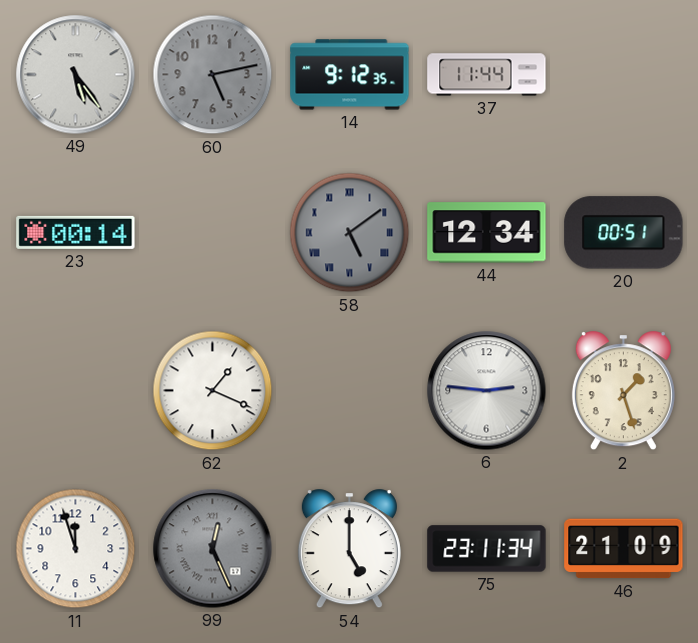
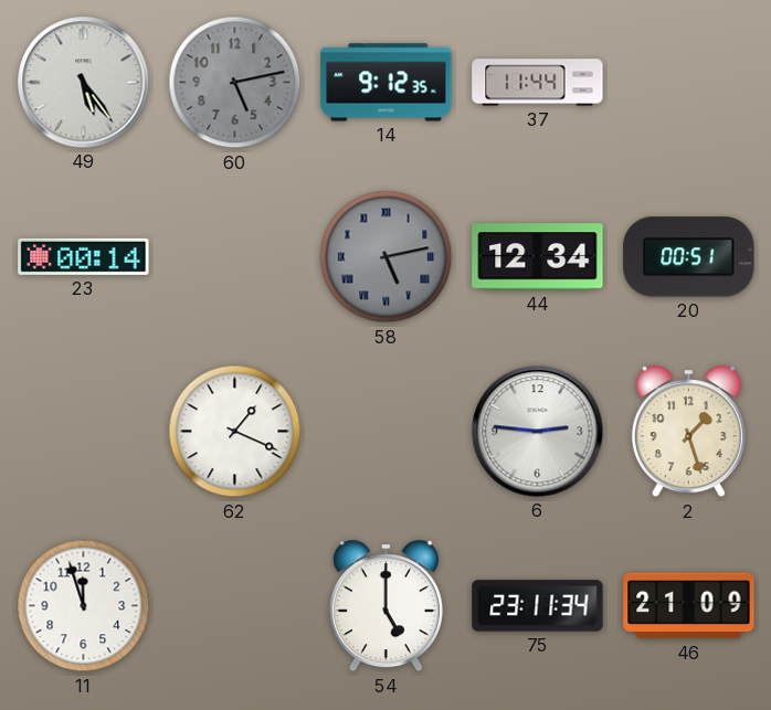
58: 5:09 -> 5:13
99: 12:26 -> none
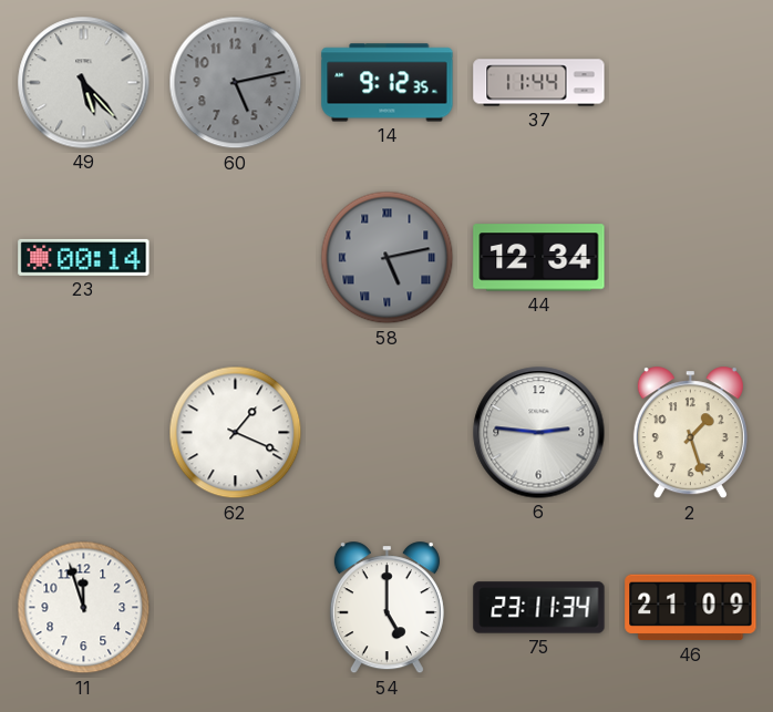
49: 5:24 -> 5:23
20: 00:51 -> none
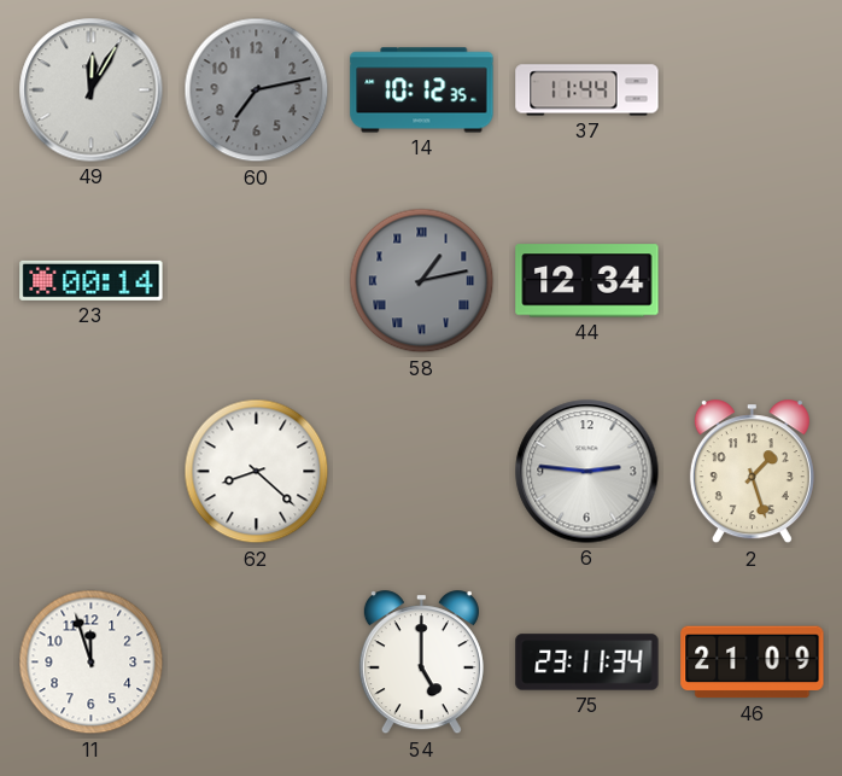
49: 5:23 -> 12:05
60: 5:13 -> 7:13
14: 9:12 -> 10:12
58: 5:13 -> 1:13
62: 1:19 -> 8:22
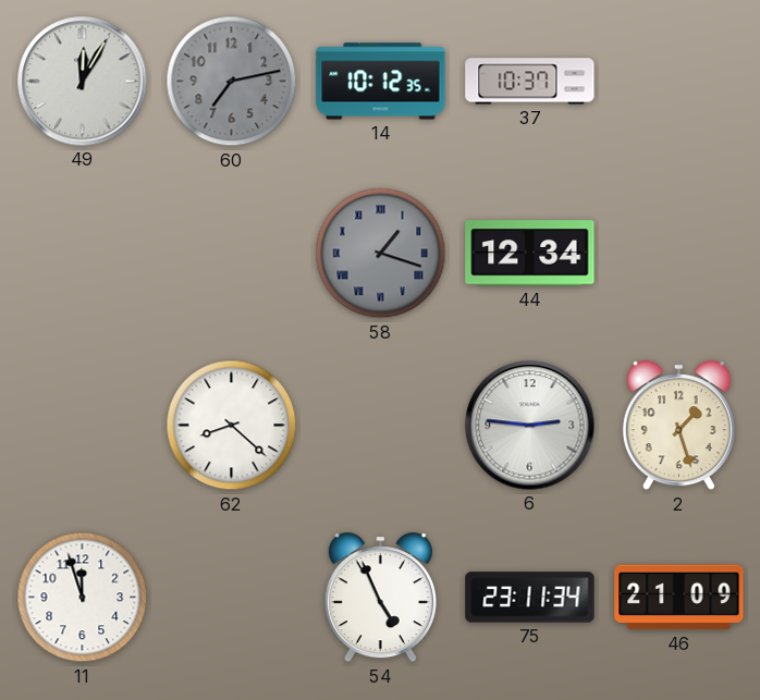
37: 11:44 -> 10:37
23: 00:14 -> none
58: 1:13 -> 1:18
54: 5:00 -> 4:56
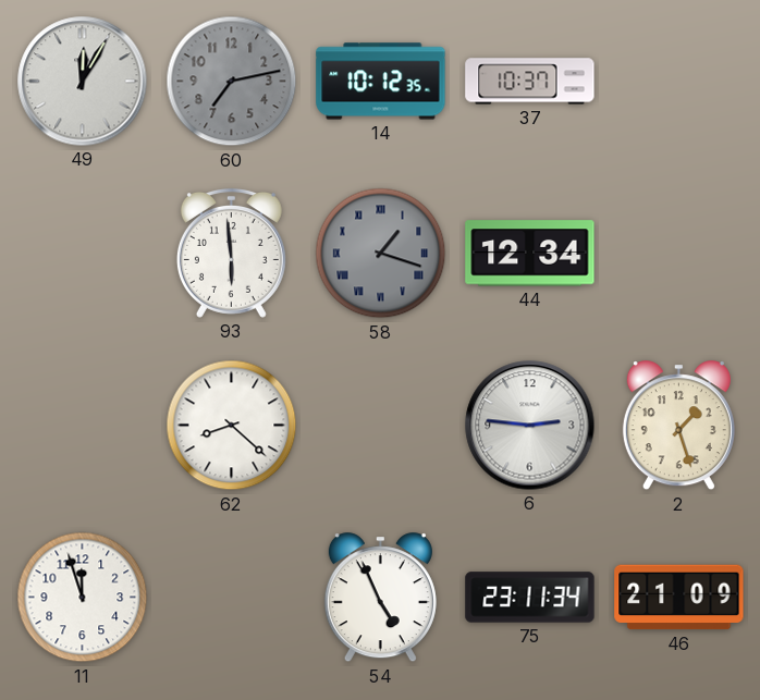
93: none -> 5:59
